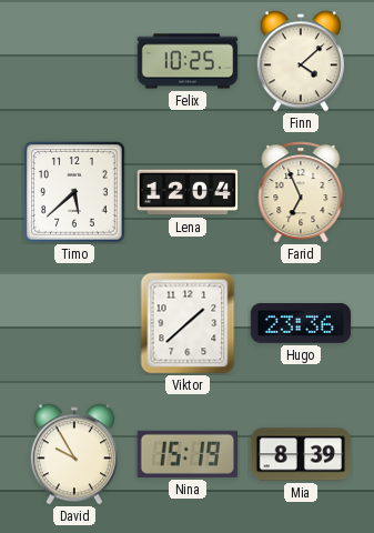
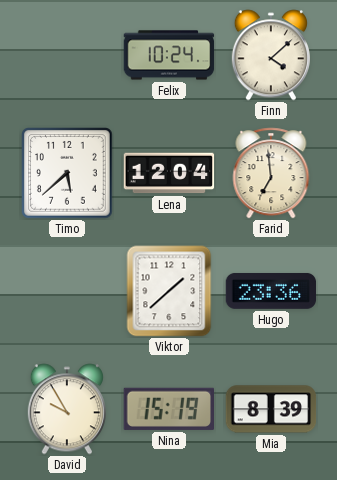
Felix: 10:25 -> 10:24
Farid: 6:56 -> 6:59
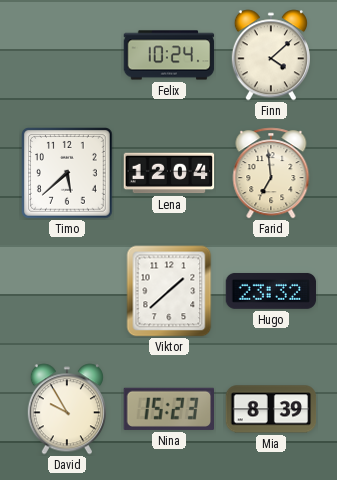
Hugo: 23:36 -> 23:32
Nina: 15:19 -> 15:23
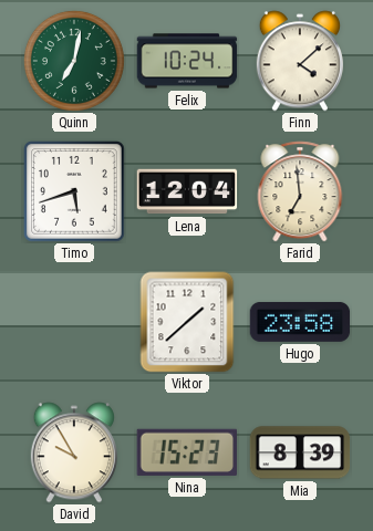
Quinn: none -> 7:02
Timo: 5:38 -> 5:42
Hugo: 23:32 -> 23:58
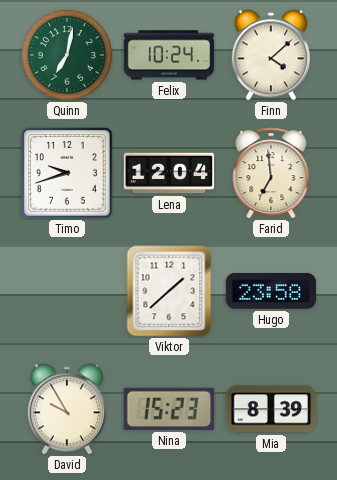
Timo: 5:42 -> 9:42
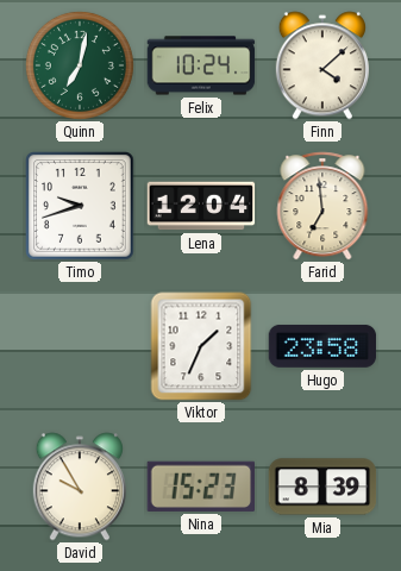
Viktor: 1:38 -> 1:34
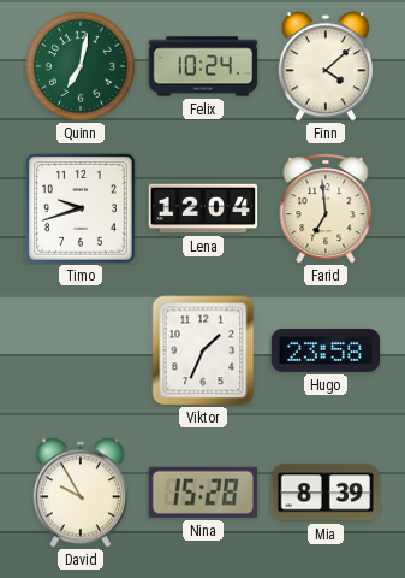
Nina: 15:23 -> 15:28
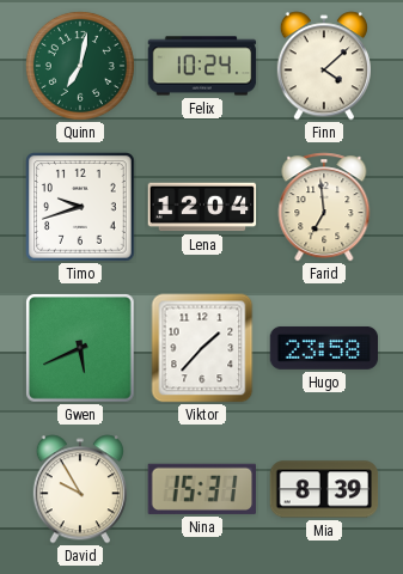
Gwen: none -> 5:41
Viktor: 1:34 -> 1:37
Nina: 15:28 -> 15:31
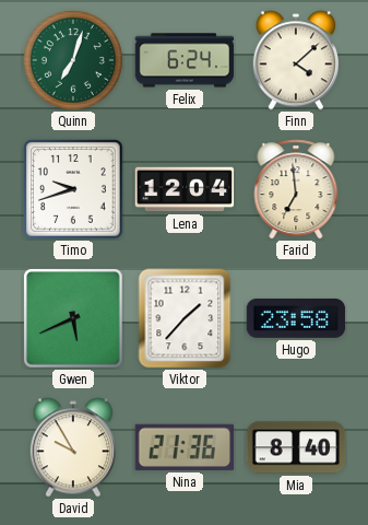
Quinn: 7:02 -> 7:03
Felix: 10:24 -> 6:24
Nina: 15:31 -> 21:36
Mia: 8:39 -> 8:40
